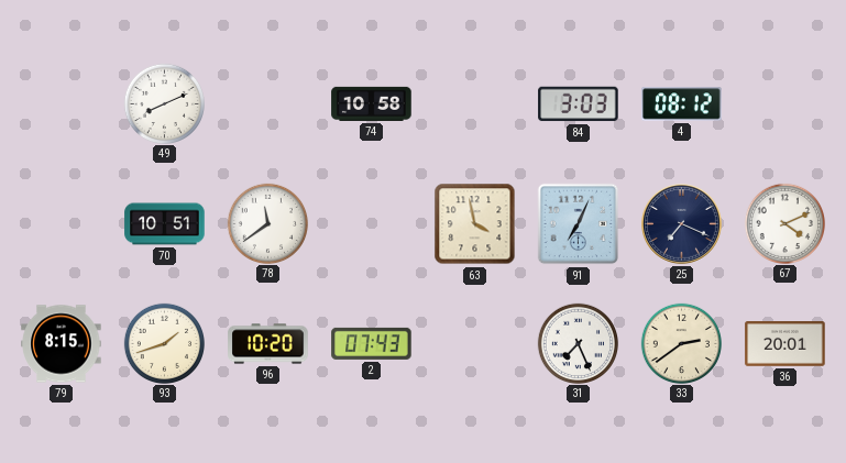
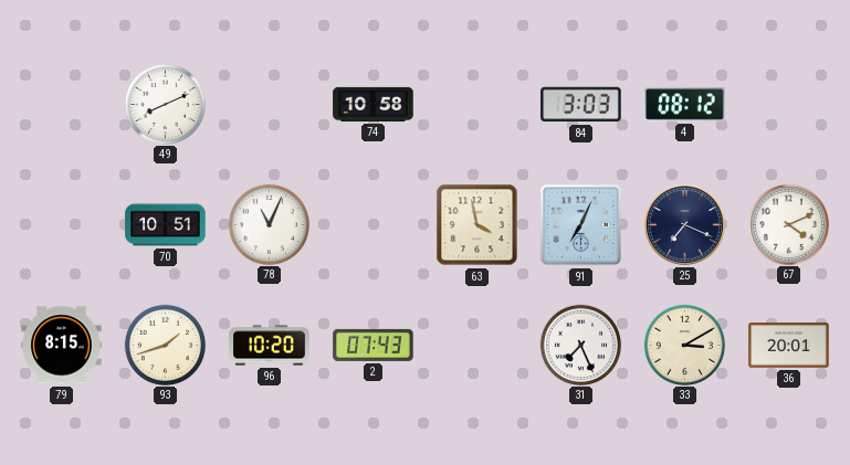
78: 11:39 -> 11:04
33: 2:39 -> 3:10
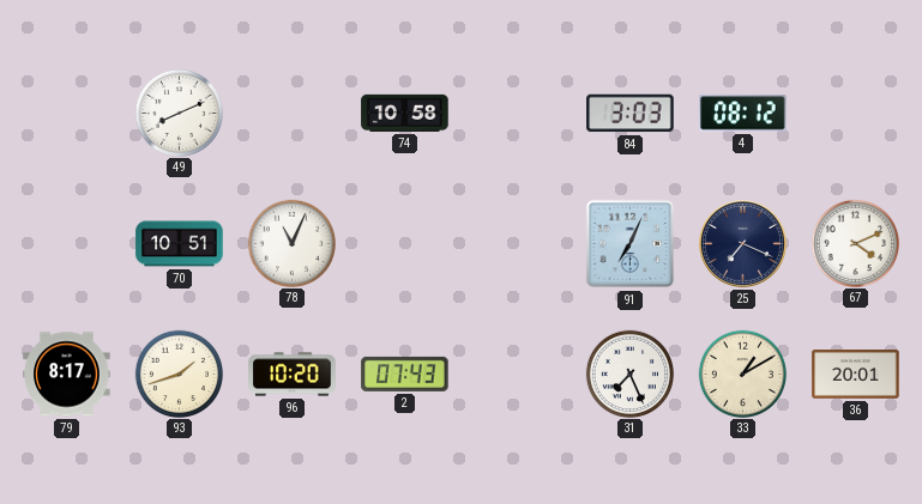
63: 3:58 -> none
79: 8:15 -> 8:17
33: 3:10 -> 1:10
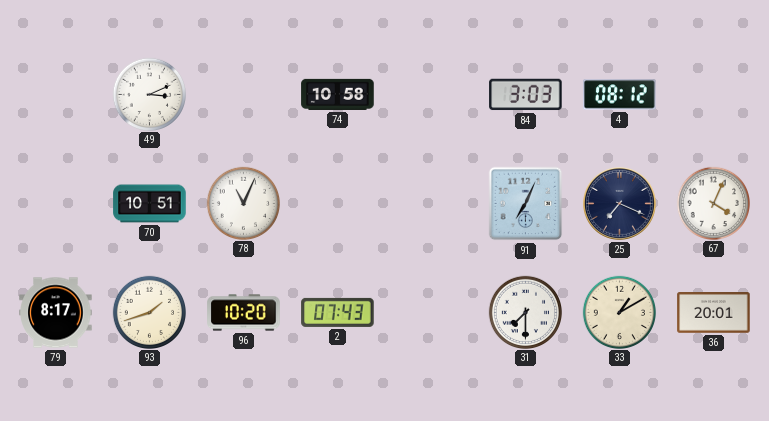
49: 8:11 -> 3:11
67: 4:11 -> 4:04
31: 7:26 -> 7:30
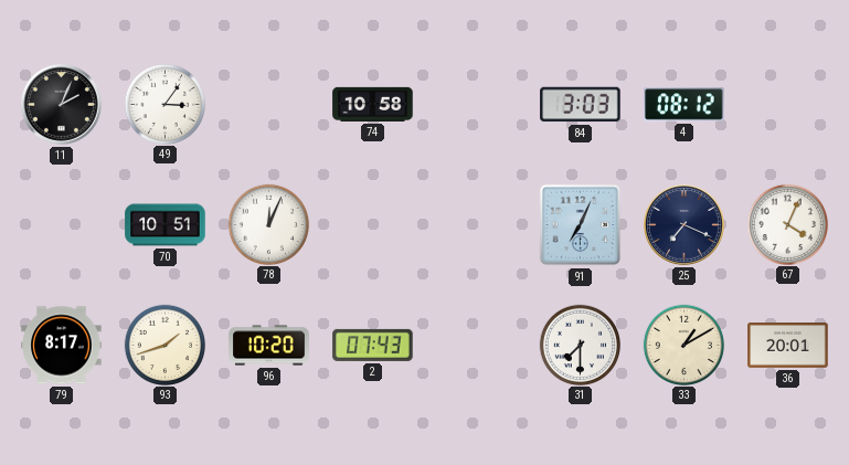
11: none -> 2:04
49: 3:11 -> 3:06
78: 11:04 -> 12:04
